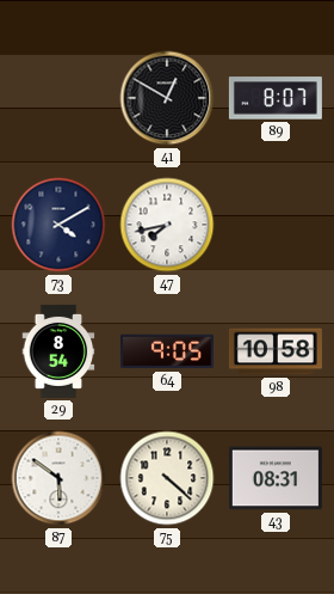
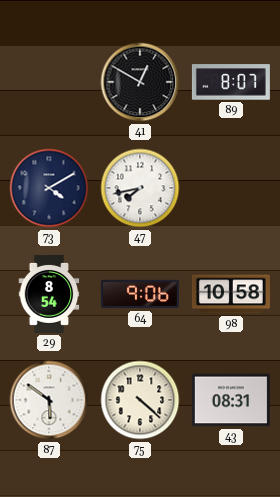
64: 9:05 -> 9:06
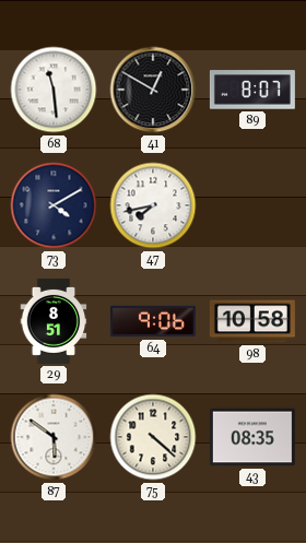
68: none -> 11:29
29: 8:54 -> 8:51
43: 08:31 -> 08:35
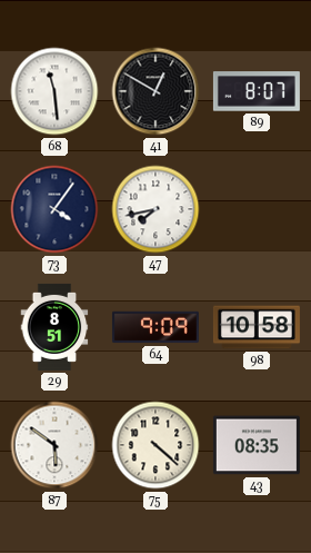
73: 4:10 -> 4:06
64: 9:06 -> 9:09
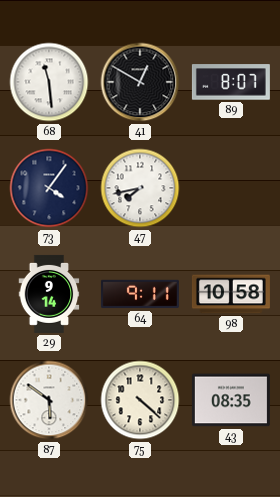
29: 8:51 -> 9:14
64: 9:09 -> 9:11
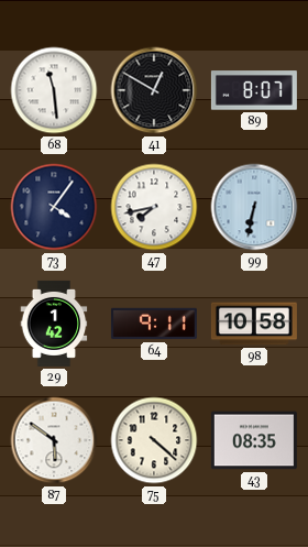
99: none -> 6:32
29: 9:14 -> 1:42
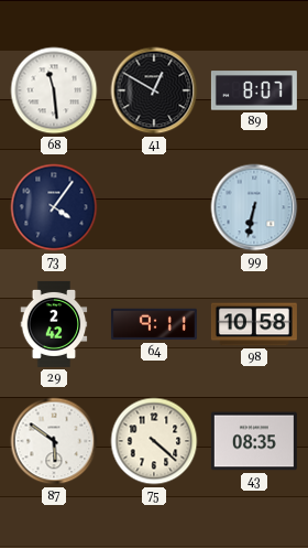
47: 7:43 -> none
29: 1:42 -> 2:42
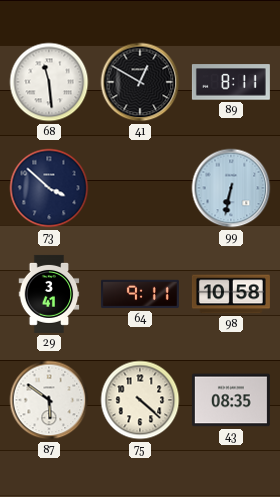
89: 8:07 -> 8:11
73: 4:06 -> 3:52
29: 2:42 -> 3:41
